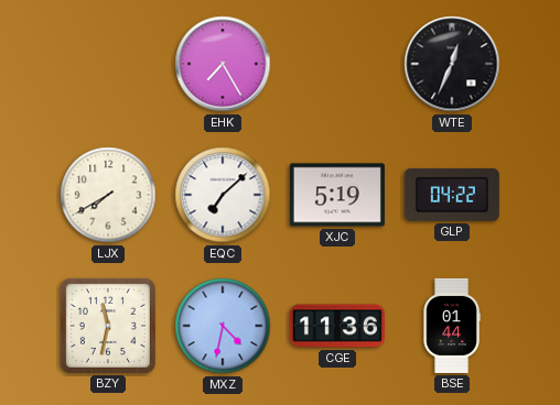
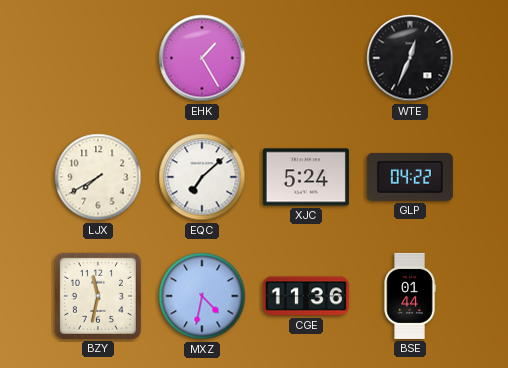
EHK: 7:25 -> 1:25
XJC: 5:19 -> 5:24
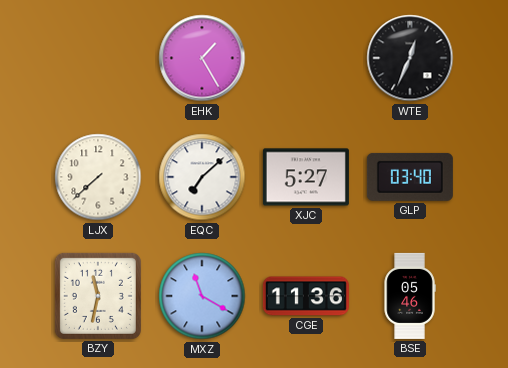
LJX: 7:40 -> 7:38
XJC: 5:24 -> 5:27
GLP: 04:22 -> 03:40
MXZ: 4:32 -> 11:20
BSE: 01:44 -> 05:46
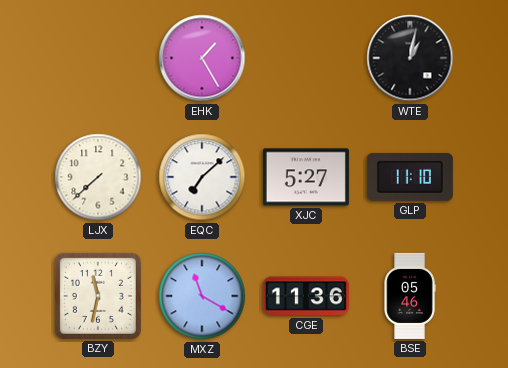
WTE: 12:34 -> 1:02
GLP: 03:40 -> 11:10
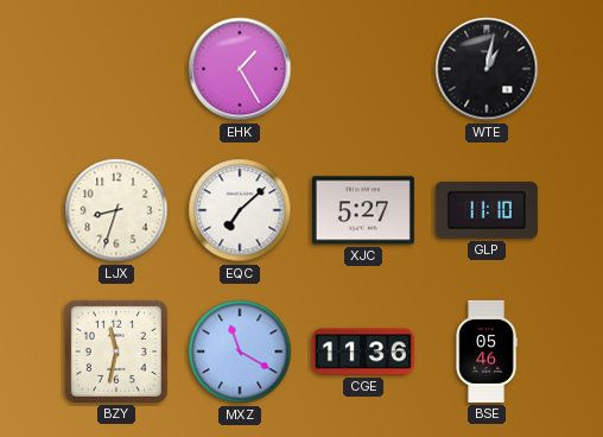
LJX: 7:38 -> 8:33
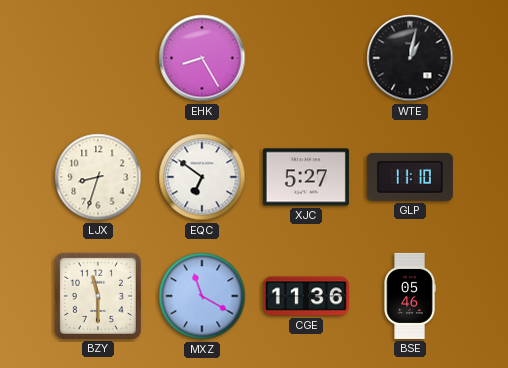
EHK: 1:25 -> 8:25
EQC: 7:08 -> 6:51
BZY: 11:32 -> 11:30
